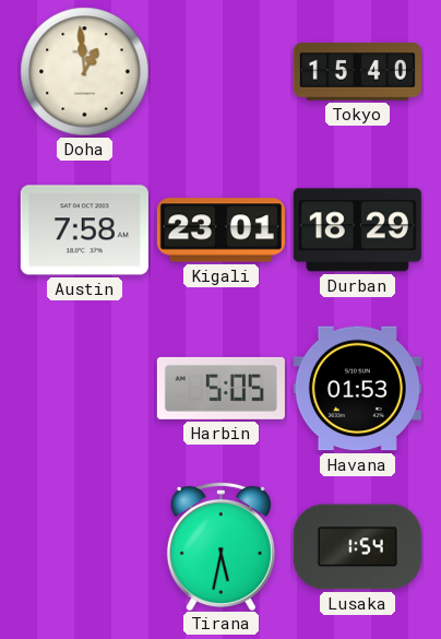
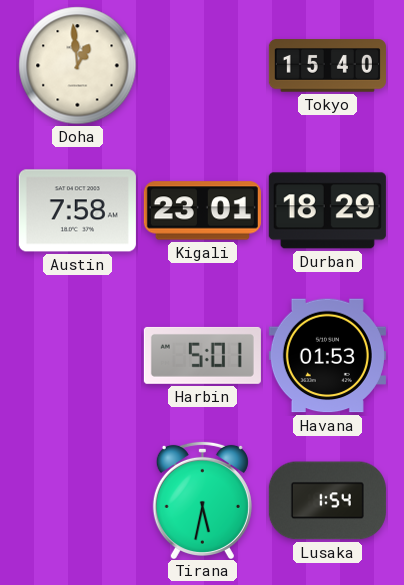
Harbin: 5:05 -> 5:01
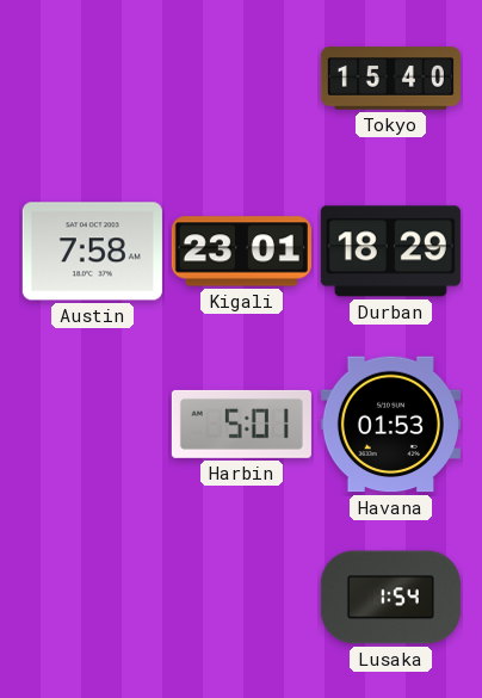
Doha: 12:59 -> none
Tirana: 5:32 -> none
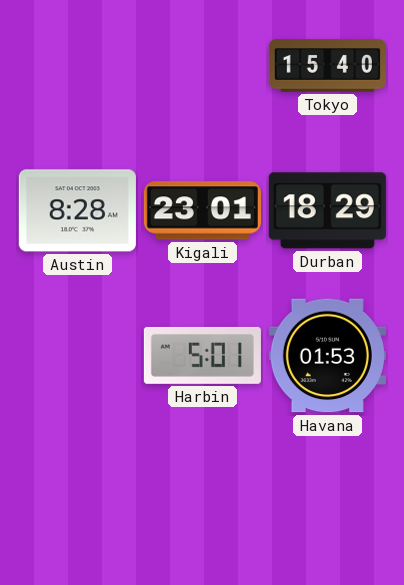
Austin: 7:58 -> 8:28
Lusaka: 1:54 -> none
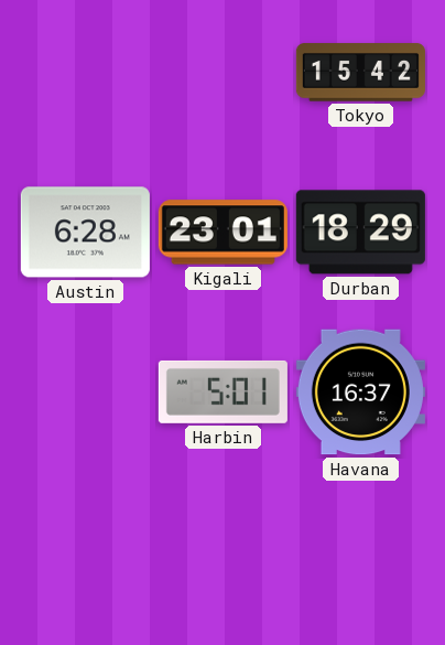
Tokyo: 15:40 -> 15:42
Austin: 8:28 -> 6:28
Havana: 01:53 -> 16:37
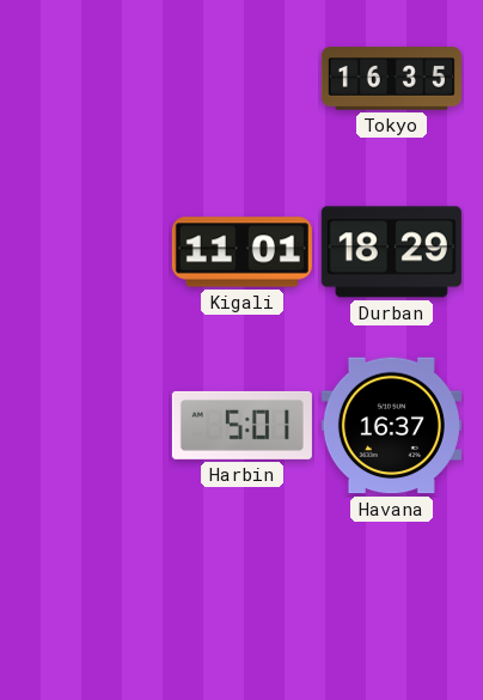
Tokyo: 15:42 -> 16:35
Austin: 6:28 -> none
Kigali: 23:01 -> 11:01
